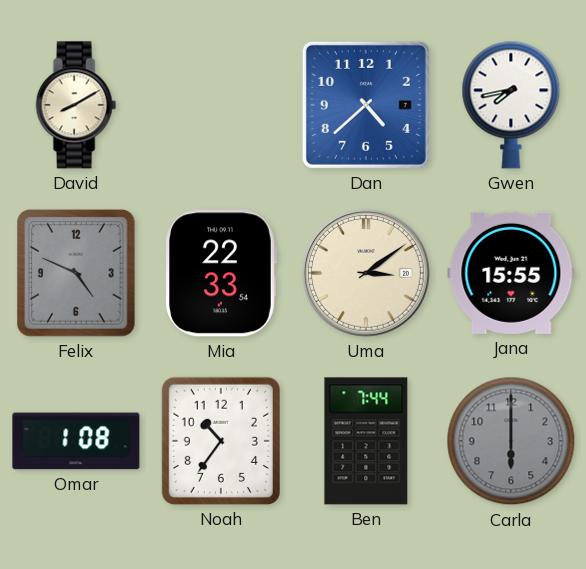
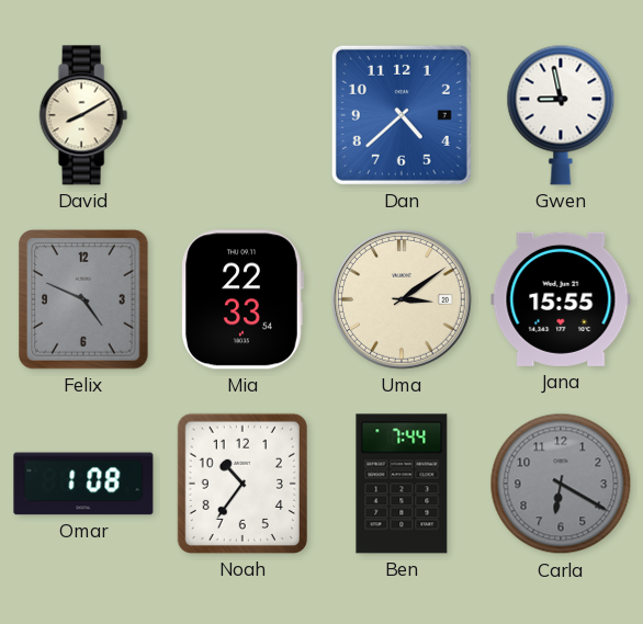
Gwen: 7:43 -> 8:58
Carla: 6:00 -> 6:20
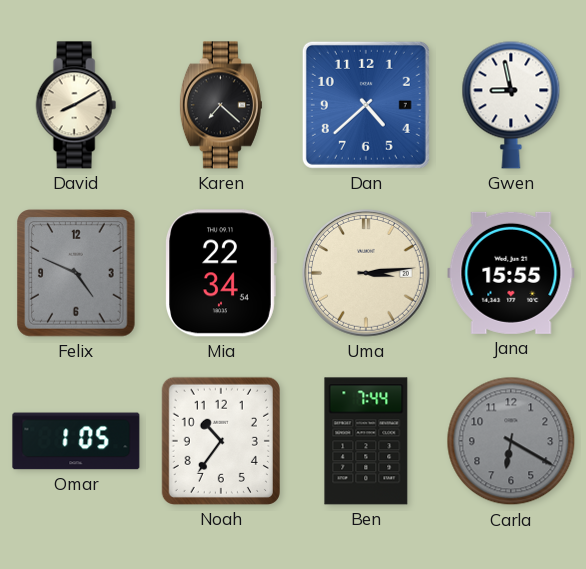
Karen: none -> 7:22
Mia: 22:33 -> 22:34
Uma: 3:09 -> 3:14
Omar: 1:08 -> 1:05
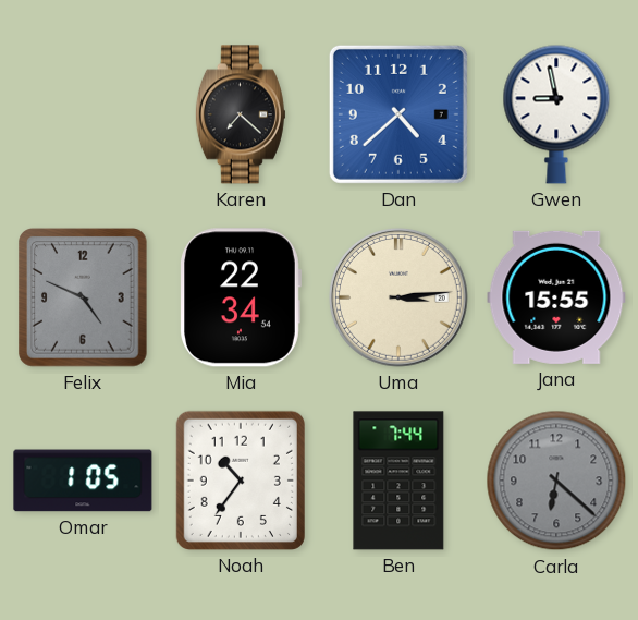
David: 8:10 -> none
Carla: 6:20 -> 6:22
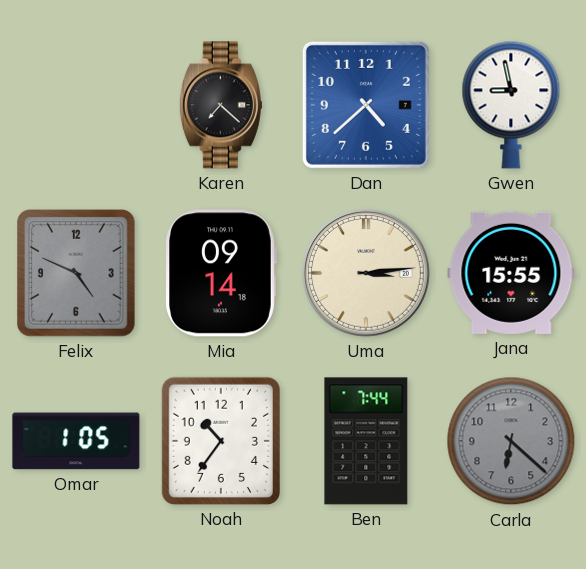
Mia: 22:34 -> 09:14
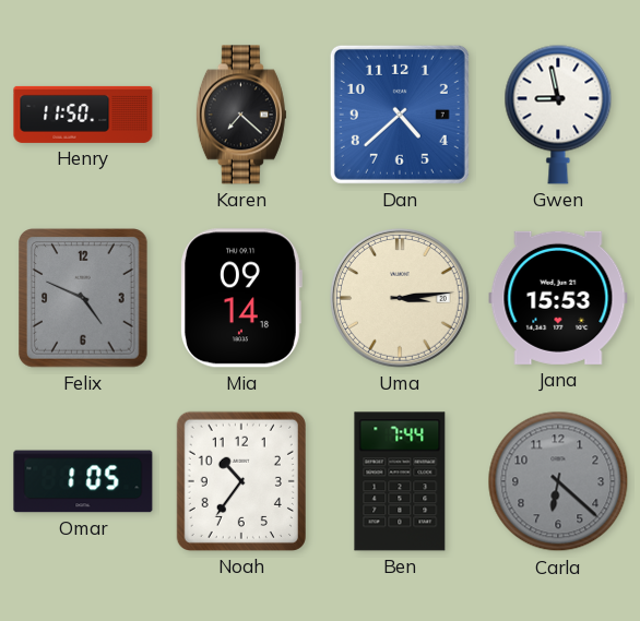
Henry: none -> 11:50
Jana: 15:55 -> 15:53
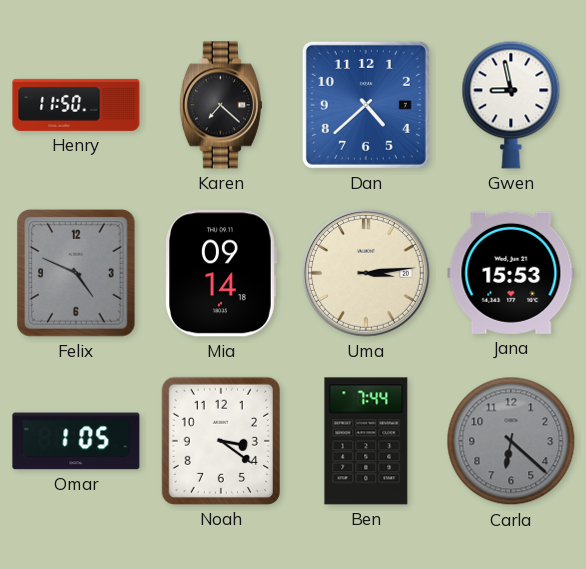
Noah: 10:36 -> 3:21
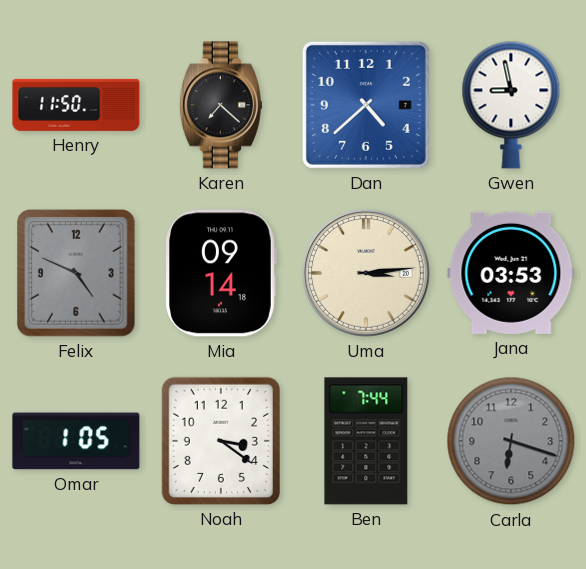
Jana: 15:53 -> 03:53
Carla: 6:22 -> 6:18
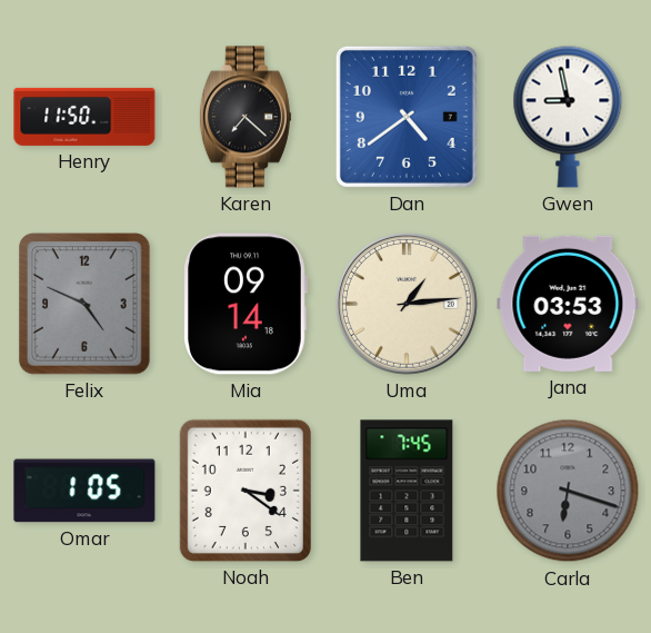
Dan: 4:38 -> 4:39
Uma: 3:14 -> 1:14
Ben: 7:44 -> 7:45
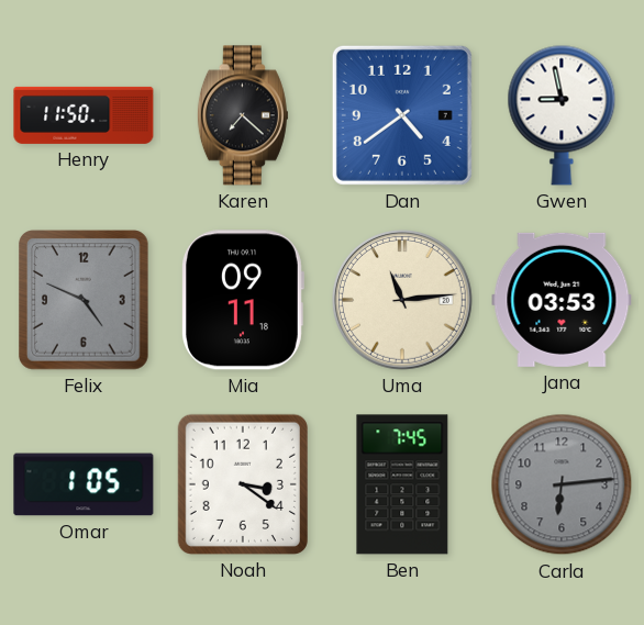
Mia: 09:14 -> 09:11
Uma: 1:14 -> 11:14
Carla: 6:18 -> 6:14
